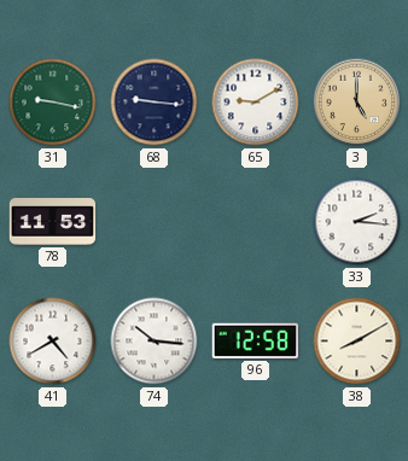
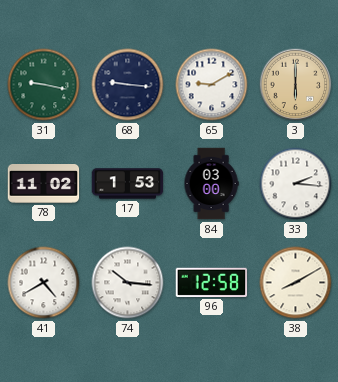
3: 5:00 -> 6:00
78: 11:53 -> 11:02
17: none -> 1:53
84: none -> 03:00
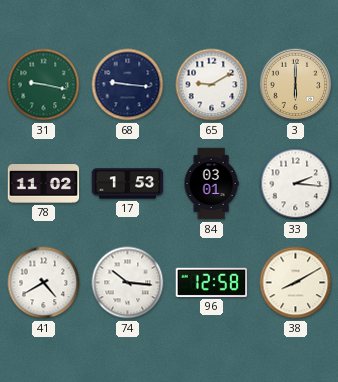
84: 03:00 -> 03:01
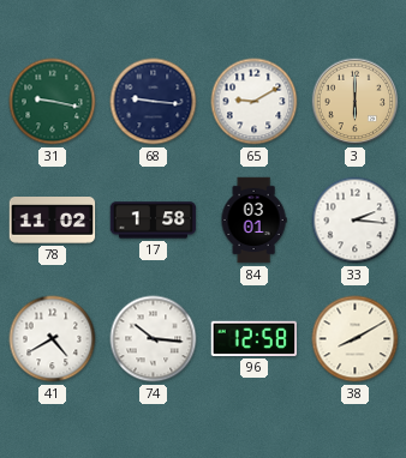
17: 1:53 -> 1:58
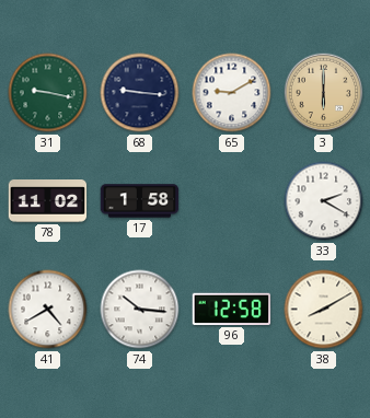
84: 03:01 -> none
33: 2:16 -> 2:20
